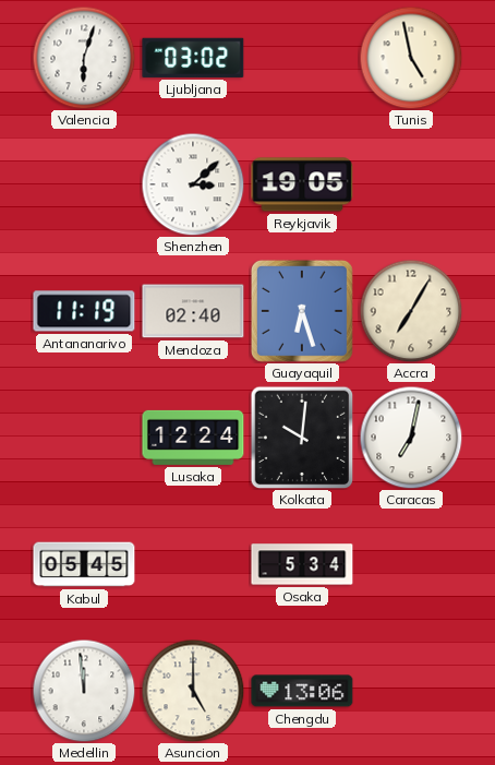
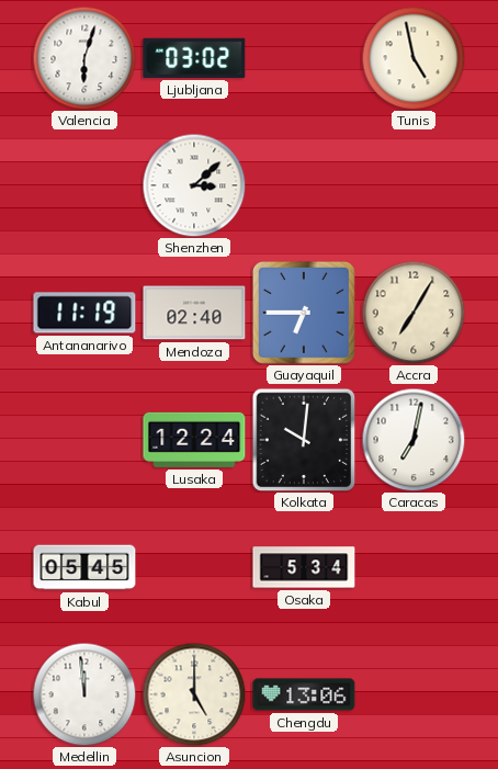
Reykjavik: 19:05 -> none
Guayaquil: 6:27 -> 6:45
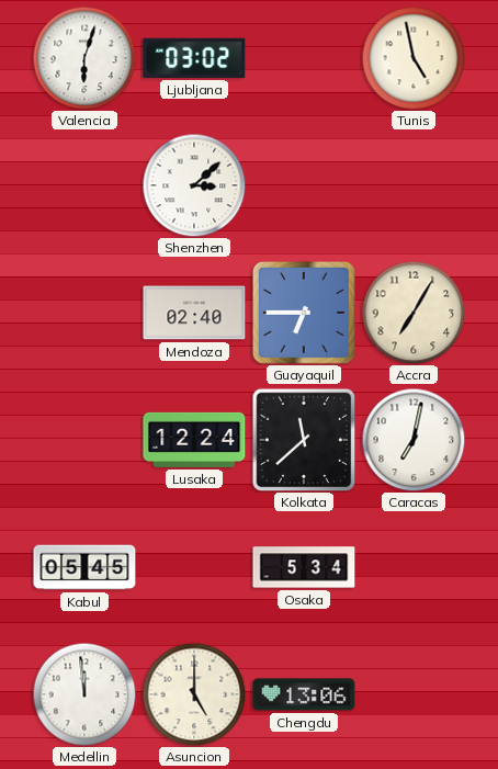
Antananarivo: 11:19 -> none
Kolkata: 10:01 -> 11:38
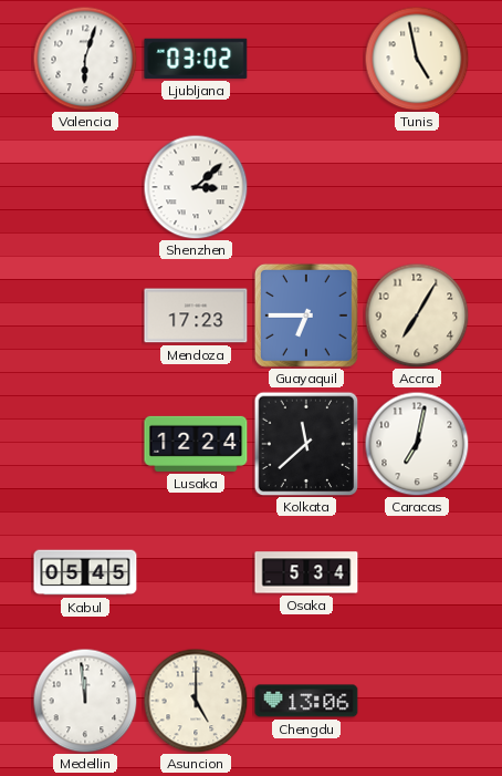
Mendoza: 02:40 -> 17:23
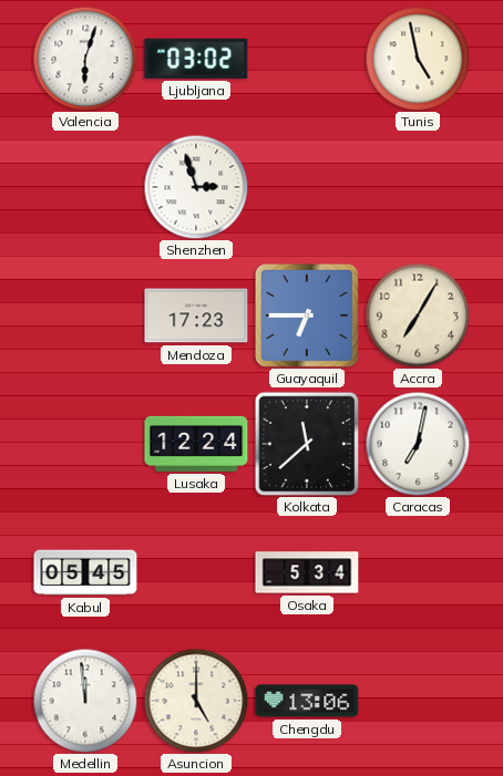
Shenzhen: 3:08 -> 2:57
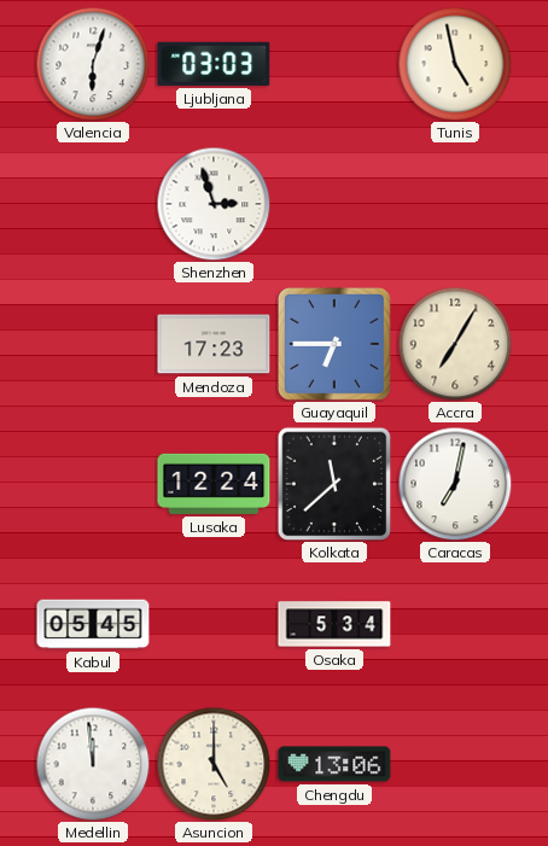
Ljubljana: 03:02 -> 03:03
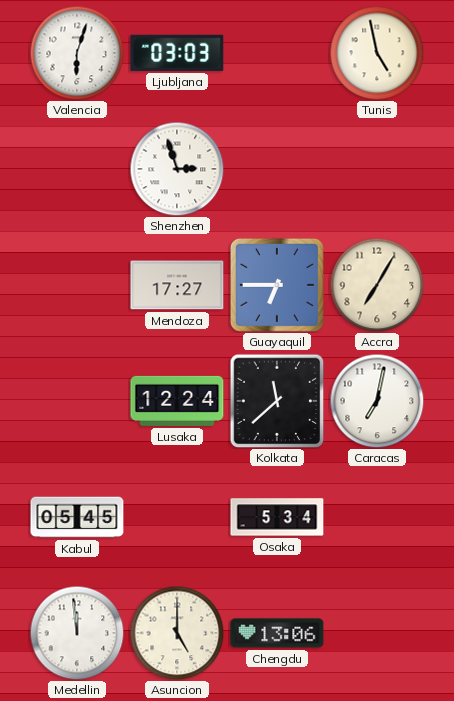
Mendoza: 17:23 -> 17:27
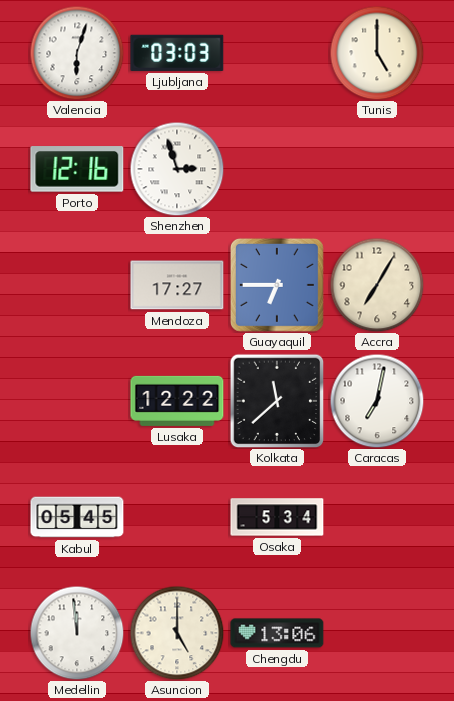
Tunis: 4:58 -> 5:00
Porto: none -> 12:16
Lusaka: 12:24 -> 12:22
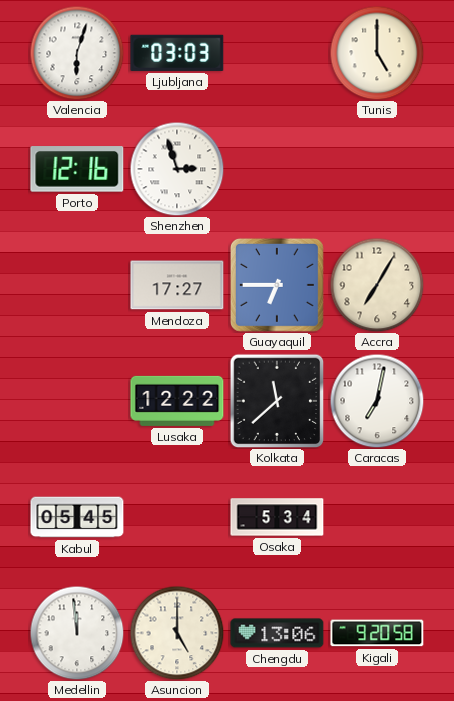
Kigali: none -> 9:20
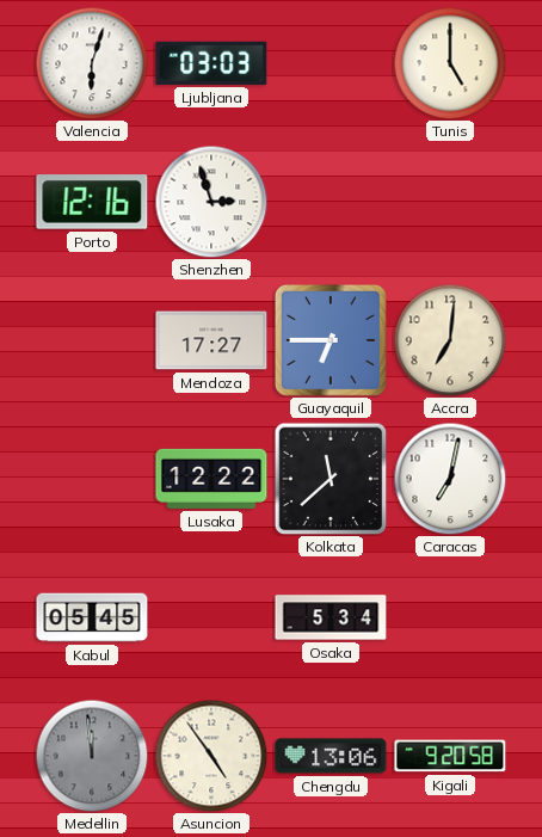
Accra: 7:05 -> 7:01
Medellin dial: white -> grey
Asuncion: 5:00 -> 4:54
